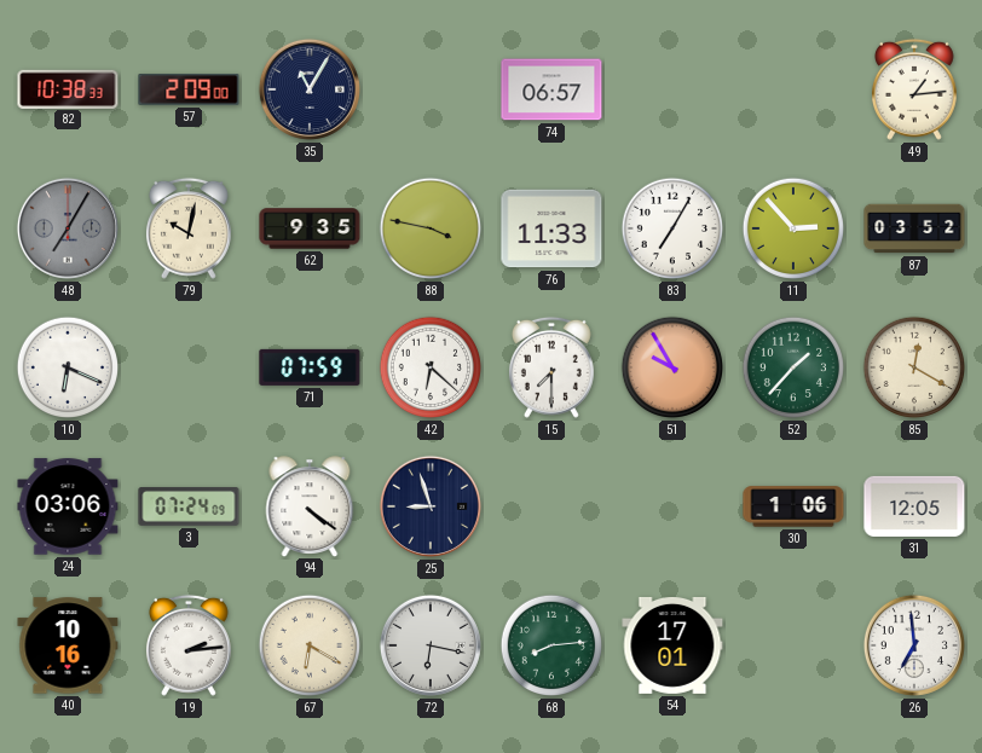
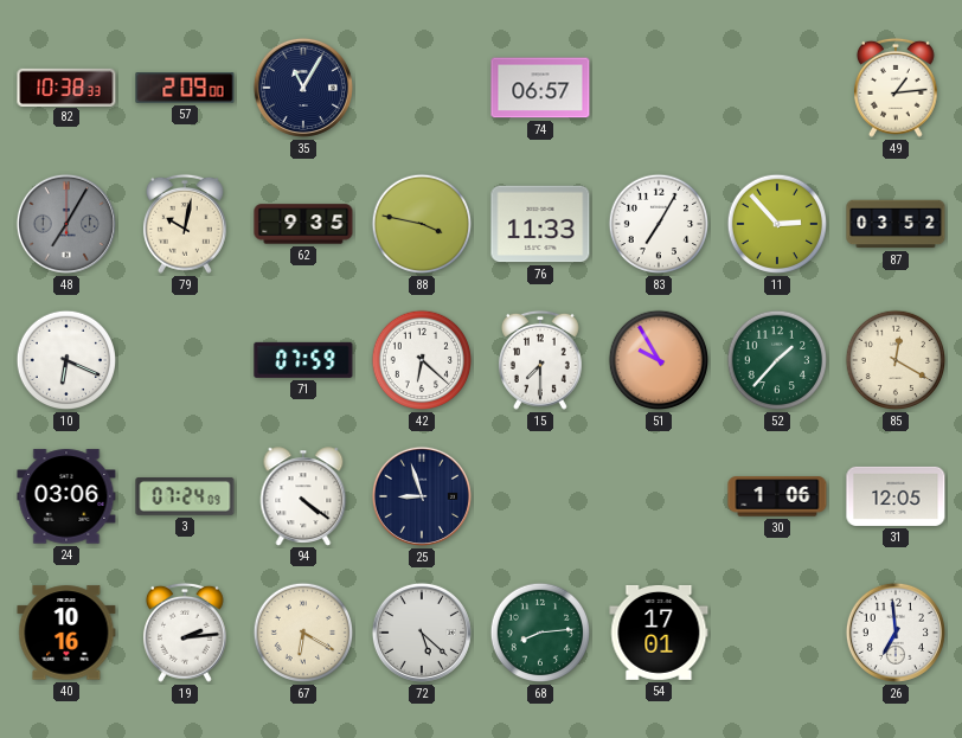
72: 6:17 -> 5:22
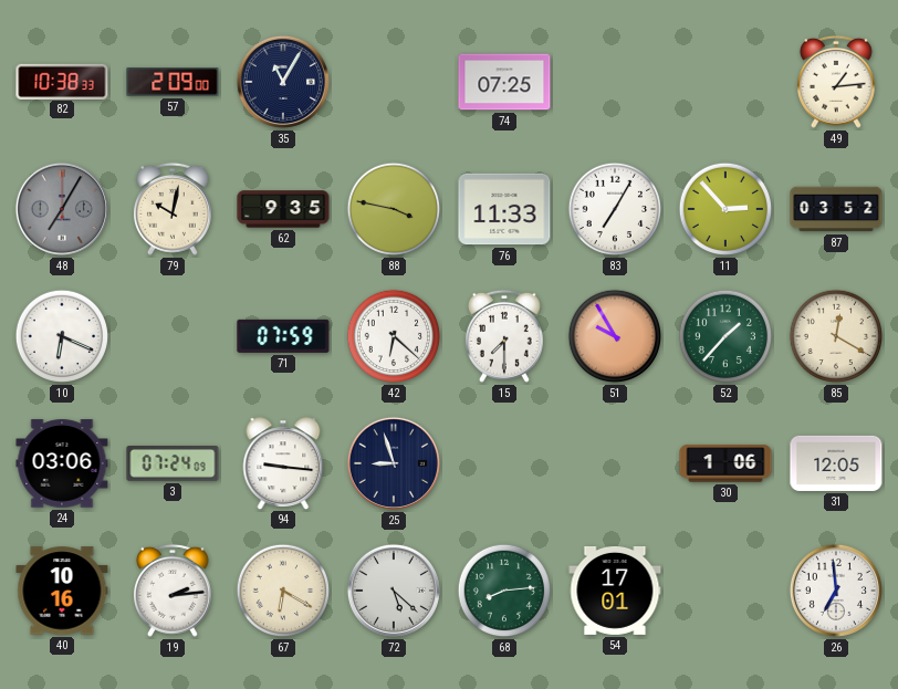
74: 06:57 -> 07:25
94: 4:21 -> 9:16
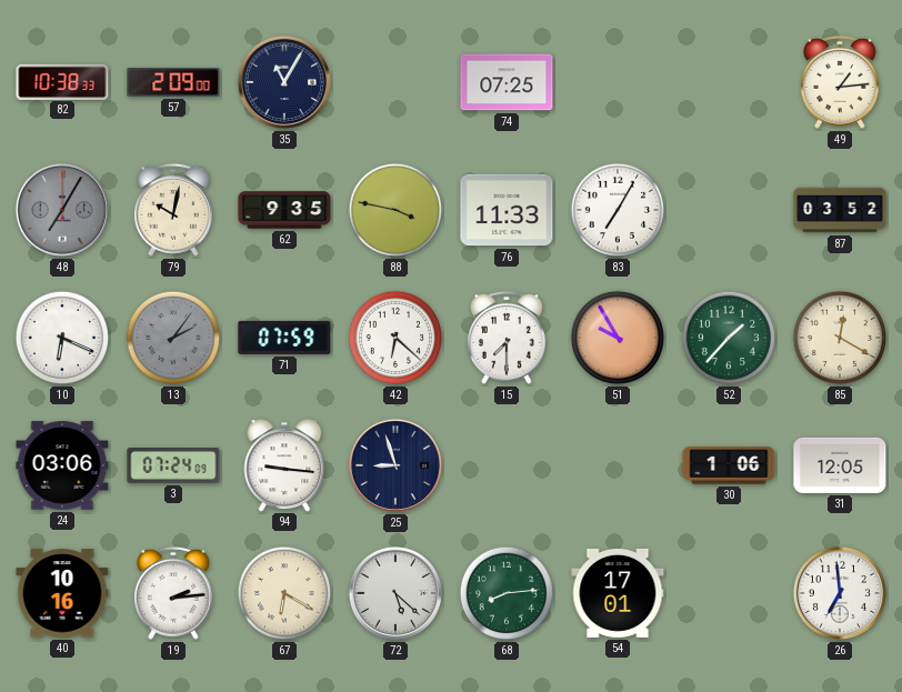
11: 2:53 -> none
13: none -> 2:06
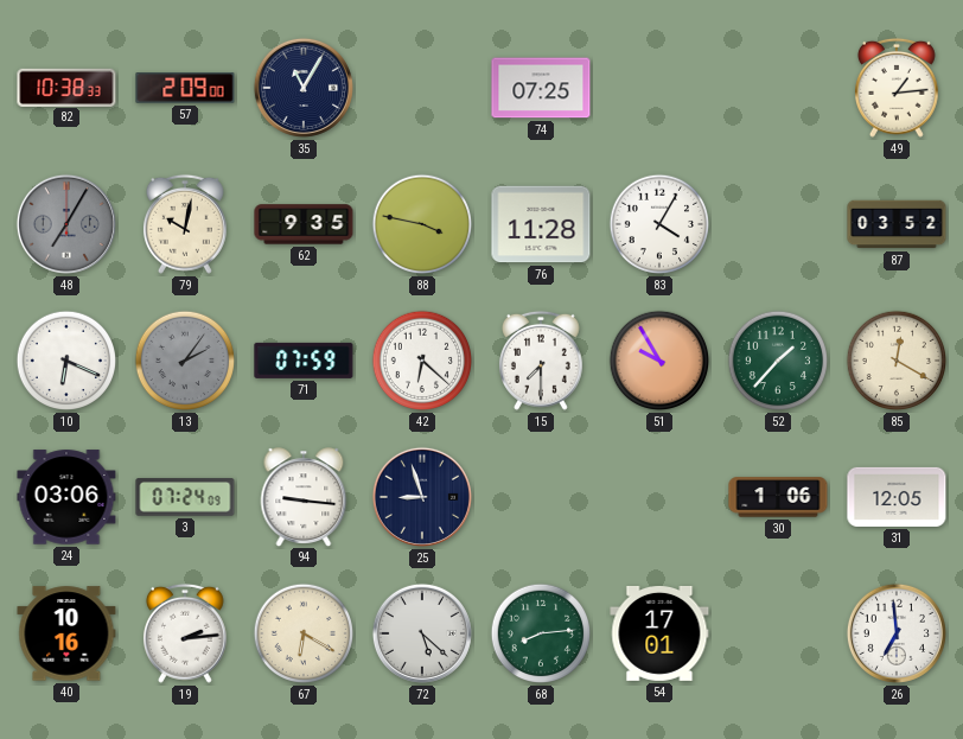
76: 11:33 -> 11:28
83: 7:05 -> 4:05
